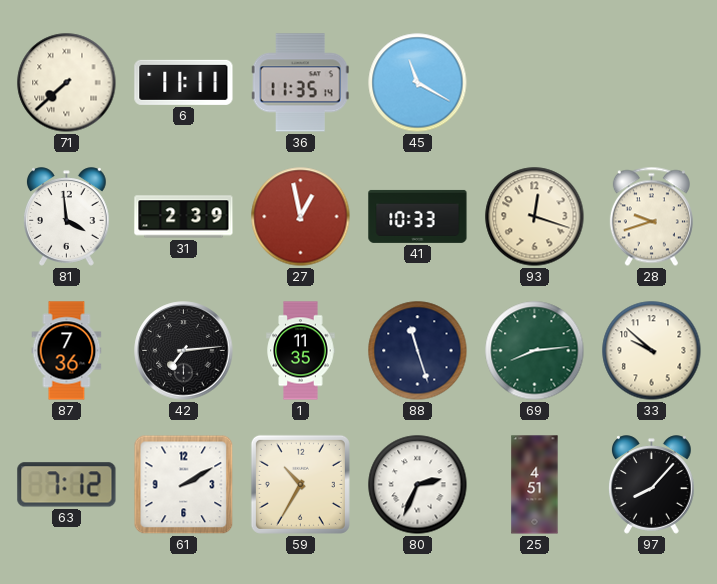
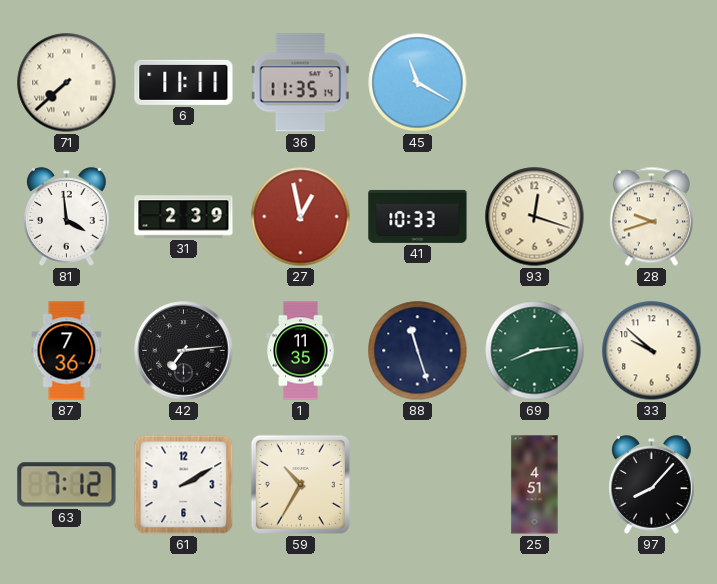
80: 2:34 -> none
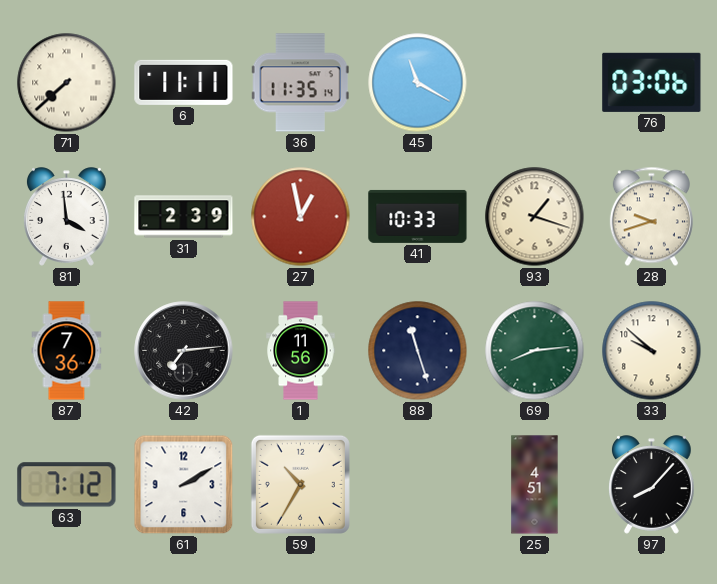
76: none -> 03:06
93: 12:18 -> 1:18
1: 11:35 -> 11:56
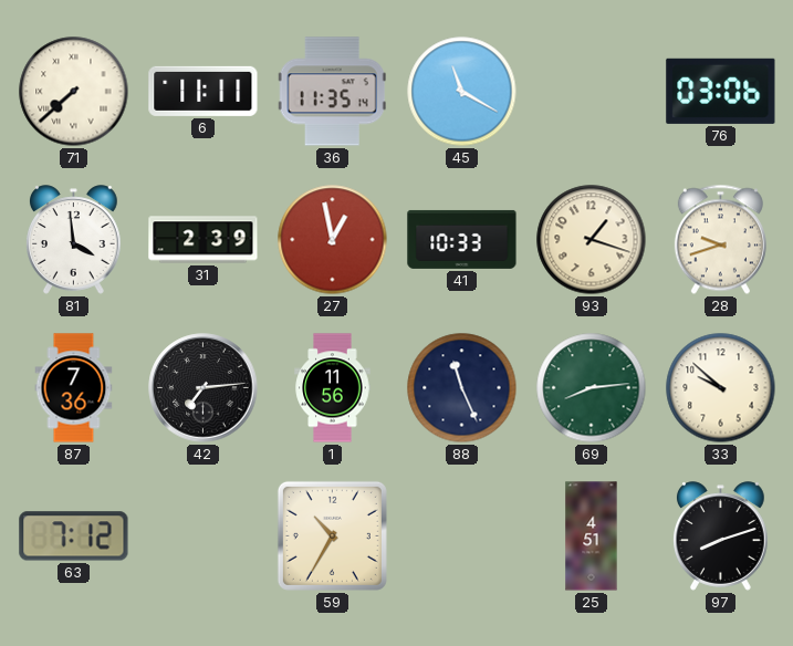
88: 11:27 -> 11:26
61: 2:10 -> none
97: 8:07 -> 8:12
